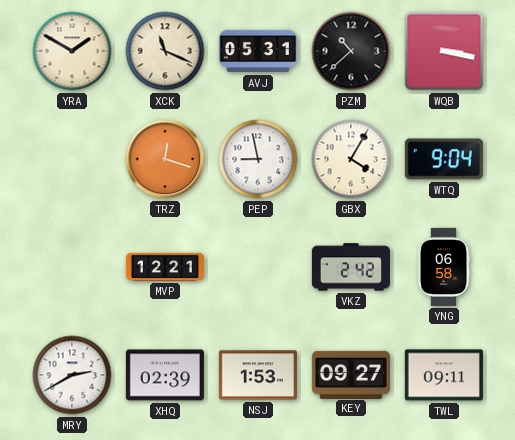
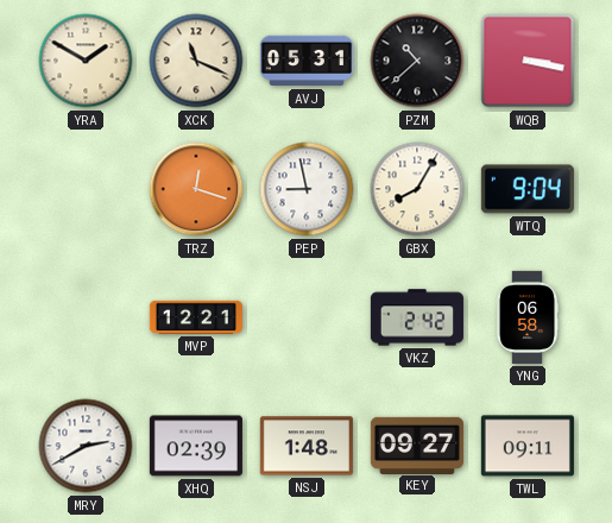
GBX: 4:05 -> 8:05
NSJ: 1:53 -> 1:48
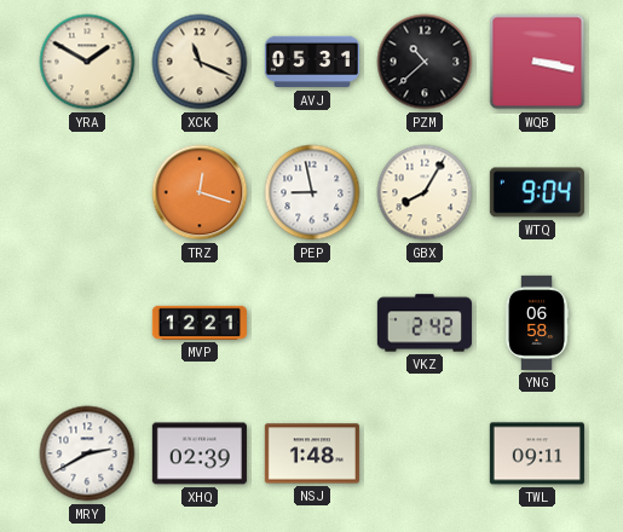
KEY: 09:27 -> none
